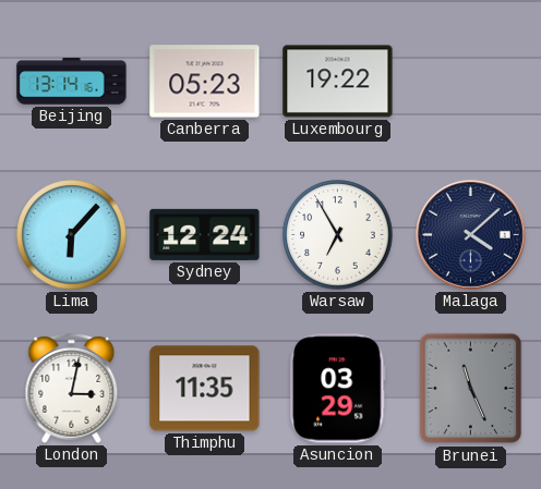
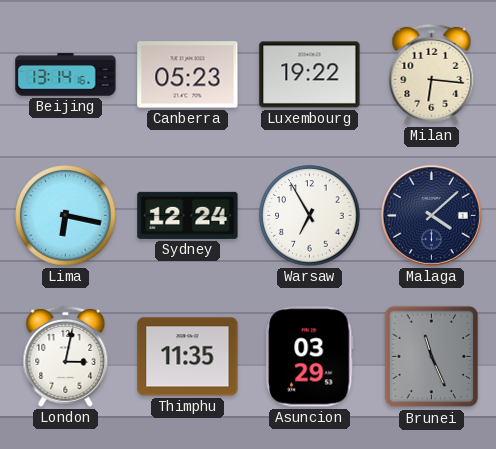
Milan: none -> 6:16
Lima: 6:07 -> 6:17
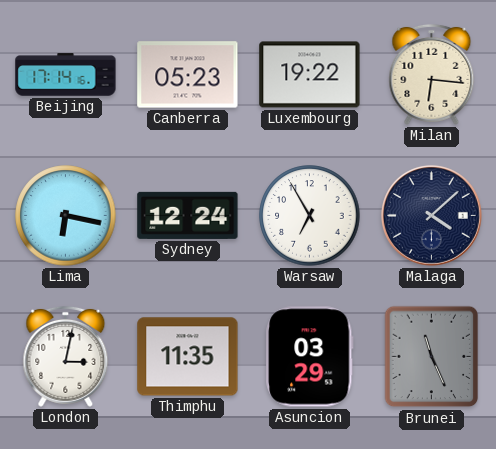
Beijing: 13:14 -> 17:14
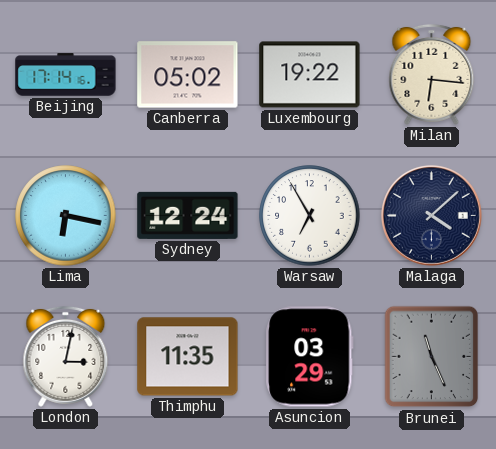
Canberra: 05:23 -> 05:02
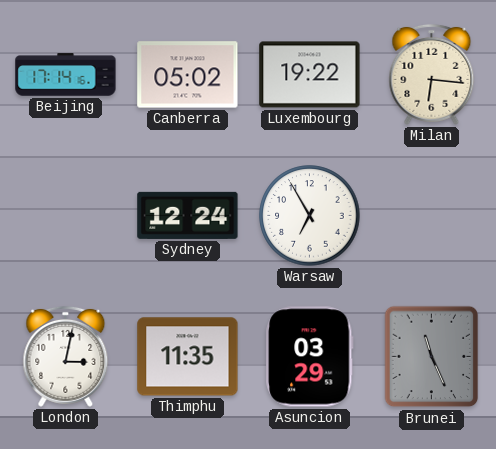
Lima: 6:17 -> none
Malaga: 4:08 -> none
